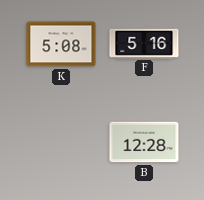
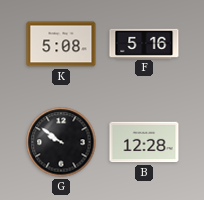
G: none -> 9:51
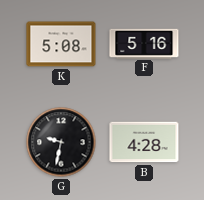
G: 9:51 -> 9:32
B: 12:28 -> 4:28
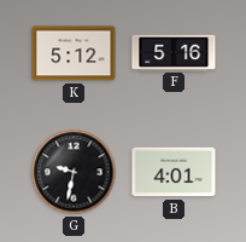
K: 5:08 -> 5:12
B: 4:28 -> 4:01
